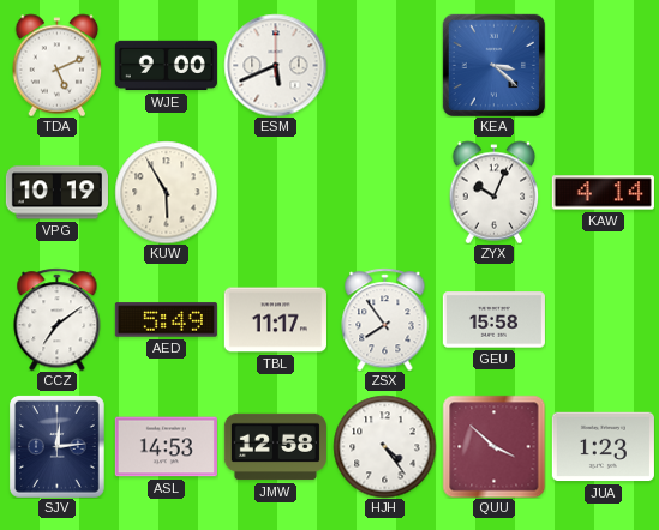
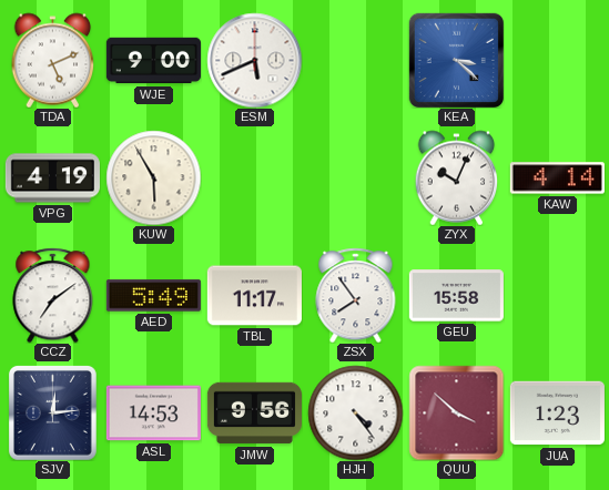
VPG: 10:19 -> 4:19
JMW: 12:58 -> 9:56
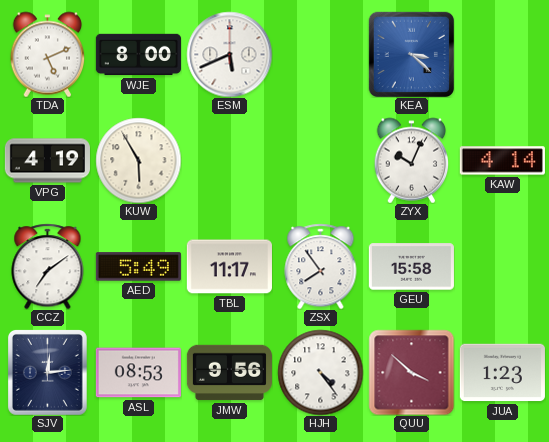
WJE: 9:00 -> 8:00
ASL: 14:53 -> 08:53
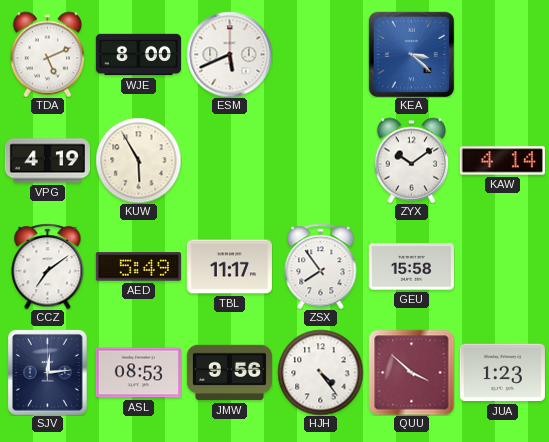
ZYX: 10:04 -> 10:09
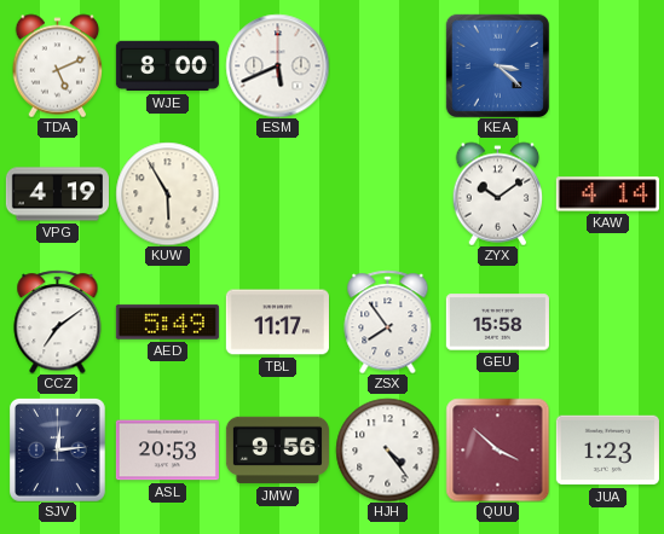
ASL: 08:53 -> 20:53
